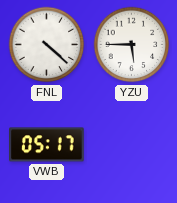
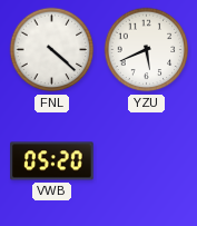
YZU: 5:45 -> 5:41
VWB: 05:17 -> 05:20
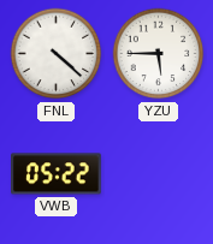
YZU: 5:41 -> 5:45
VWB: 05:20 -> 05:22
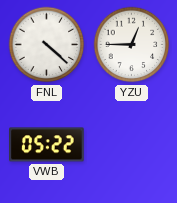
YZU: 5:45 -> 12:45
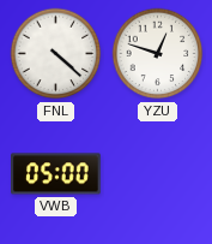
YZU: 12:45 -> 12:48
VWB: 05:22 -> 05:00
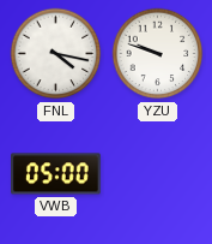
FNL: 4:22 -> 4:17
YZU: 12:48 -> 9:48
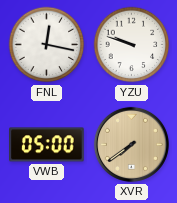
FNL: 4:17 -> 12:17
XVR: none -> 7:39
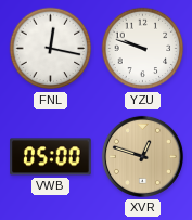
XVR: 7:39 -> 12:48
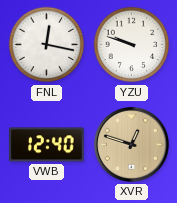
VWB: 05:00 -> 12:40
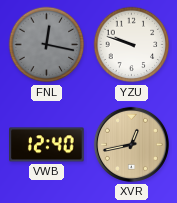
FNL dial: white -> grey
XVR: 12:48 -> 12:43
